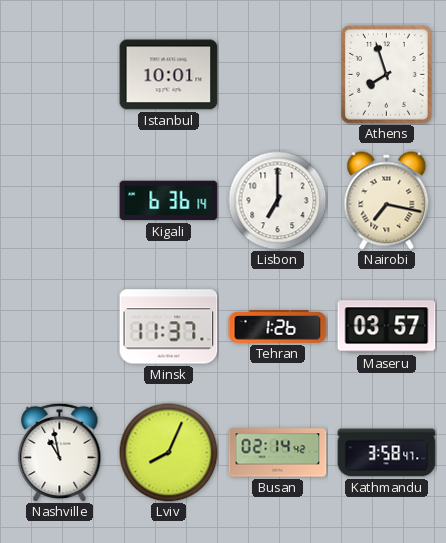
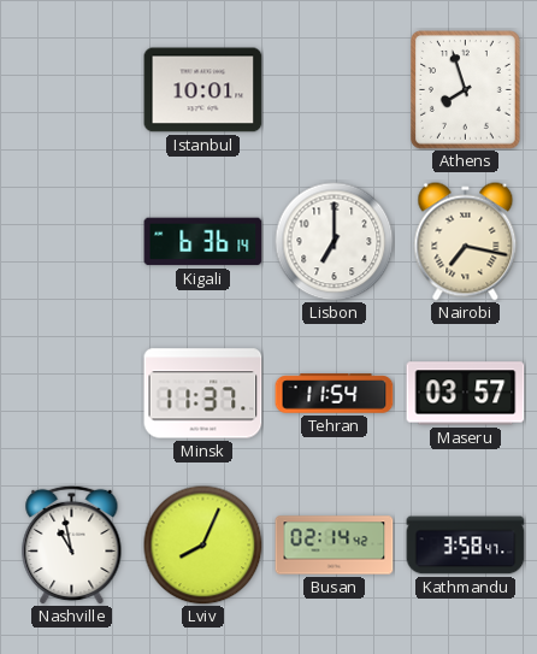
Tehran: 1:26 -> 11:54
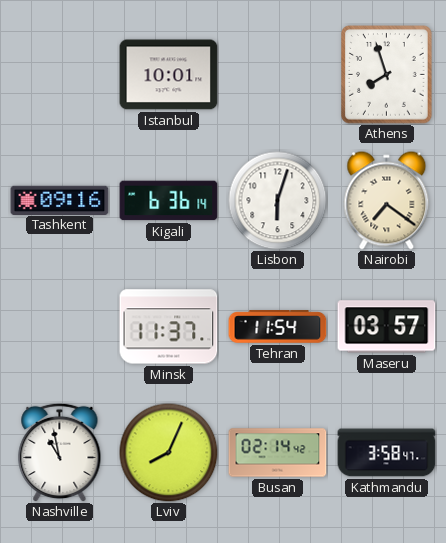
Tashkent: none -> 09:16
Lisbon: 7:00 -> 6:03
Nairobi: 7:17 -> 7:21
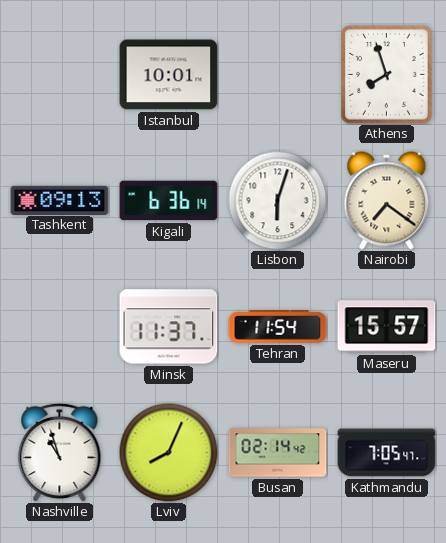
Tashkent: 09:16 -> 09:13
Maseru: 03:57 -> 15:57
Nashville: 10:58 -> 10:57
Kathmandu: 3:58 -> 7:05
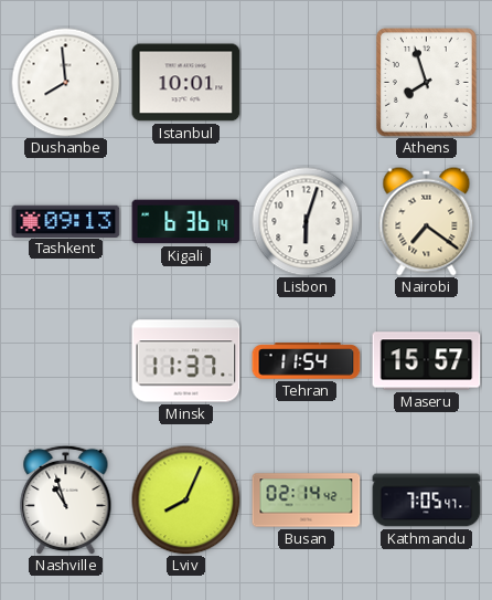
Dushanbe: none -> 7:59
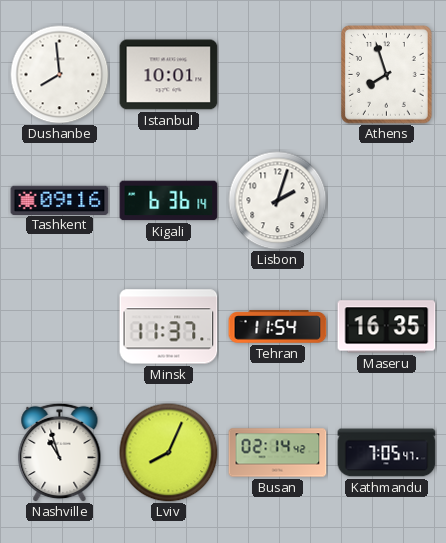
Tashkent: 09:13 -> 09:16
Lisbon: 6:03 -> 2:03
Nairobi: 7:21 -> none
Maseru: 15:57 -> 16:35
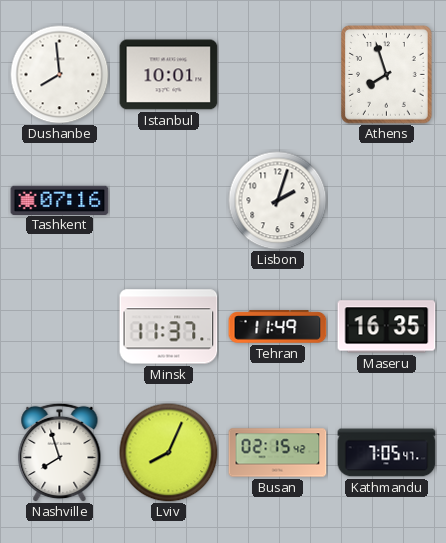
Tashkent: 09:16 -> 07:16
Kigali: 6:36 -> none
Tehran: 11:54 -> 11:49
Nashville: 10:57 -> 7:57
Busan: 02:14 -> 02:15
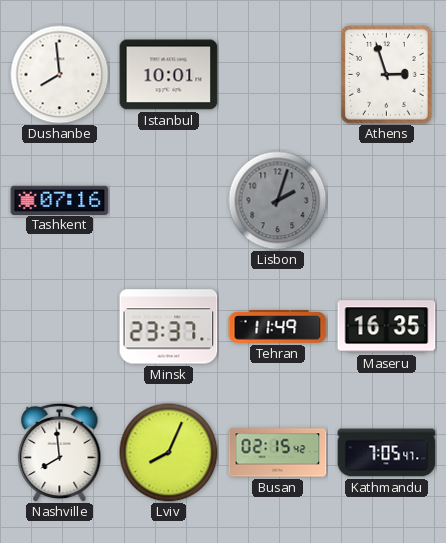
Athens: 7:57 -> 2:57
Lisbon dial: white -> grey
Minsk: 11:37 -> 23:37
Nashville: 7:57 -> 7:59
